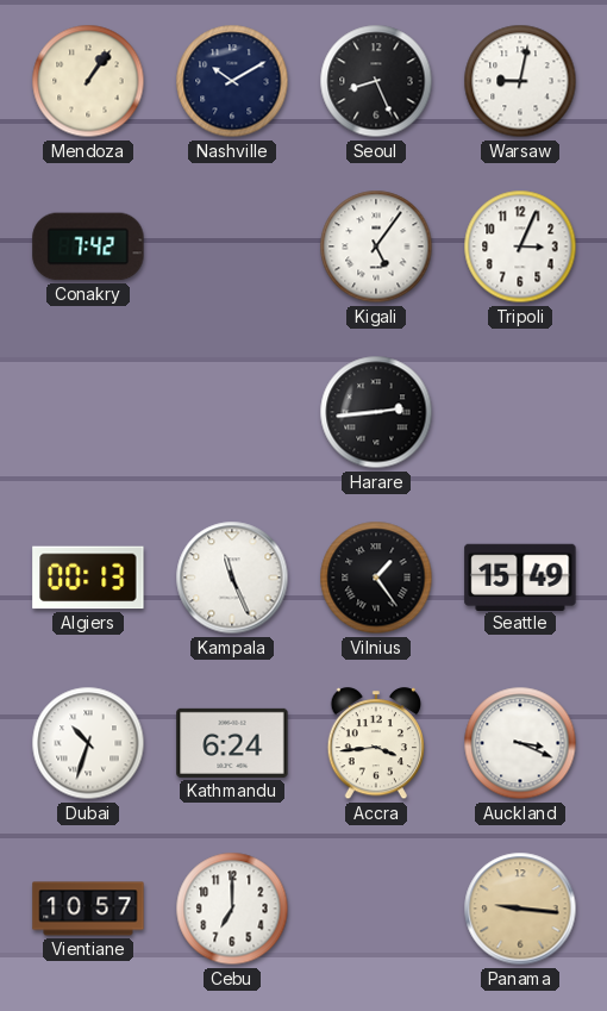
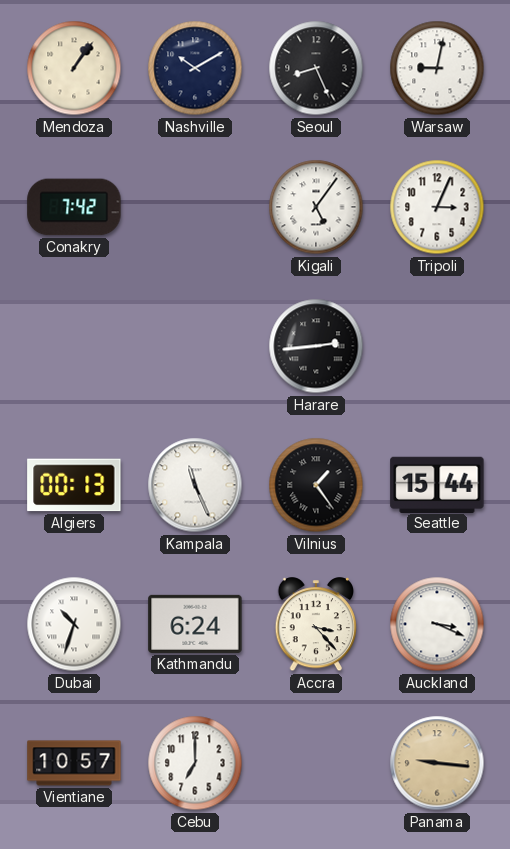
Seattle: 15:49 -> 15:44
Accra: 3:44 -> 3:23
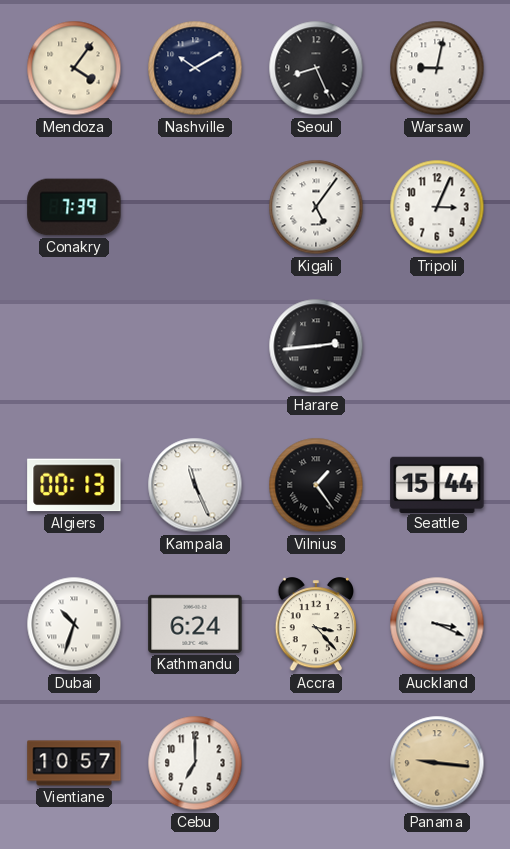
Mendoza: 1:06 -> 4:06
Conakry: 7:42 -> 7:39
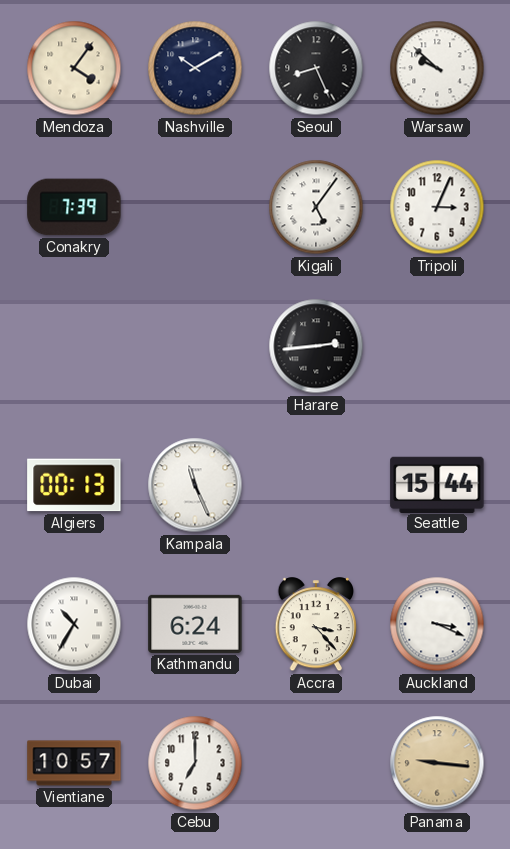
Warsaw: 9:02 -> 9:52
Vilnius: 1:24 -> none
Dubai: 10:33 -> 10:35
